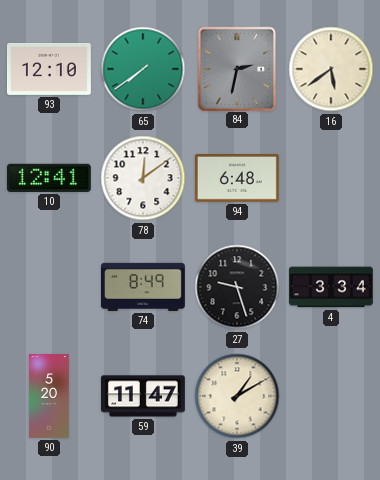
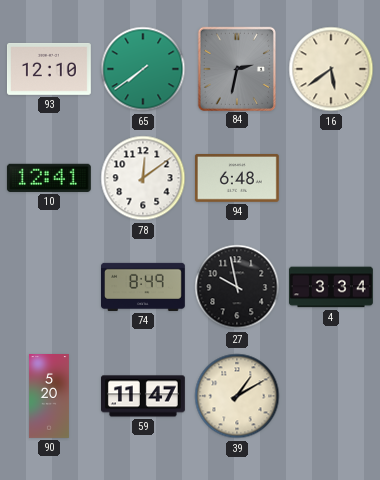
27: 9:27 -> 9:58
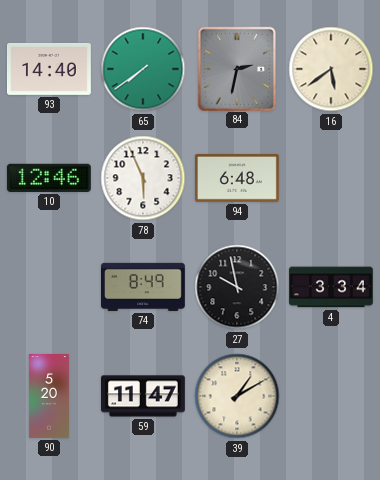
93: 12:10 -> 14:40
10: 12:41 -> 12:46
78: 12:09 -> 5:56
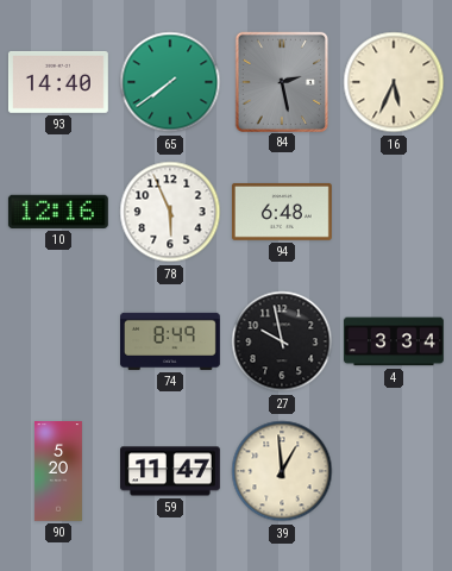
84: 2:32 -> 2:28
16: 5:39 -> 5:34
10: 12:46 -> 12:16
39: 1:10 -> 12:59
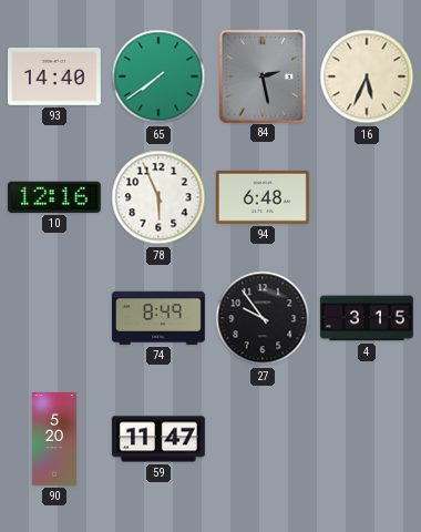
27: 9:58 -> 9:54
4: 3:34 -> 3:15
39: 12:59 -> none
